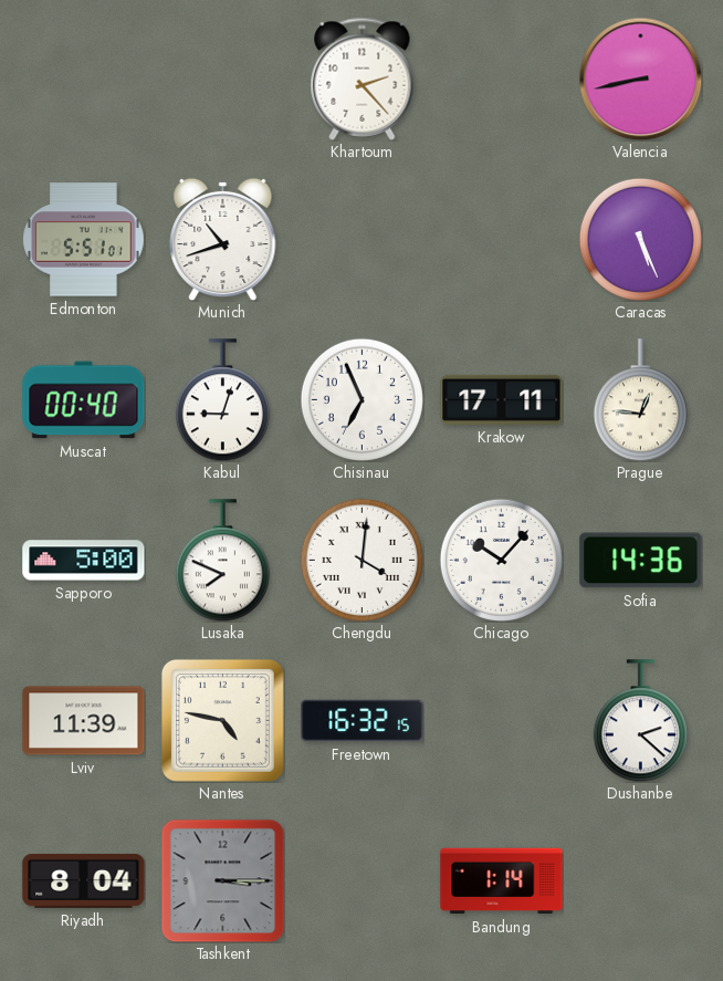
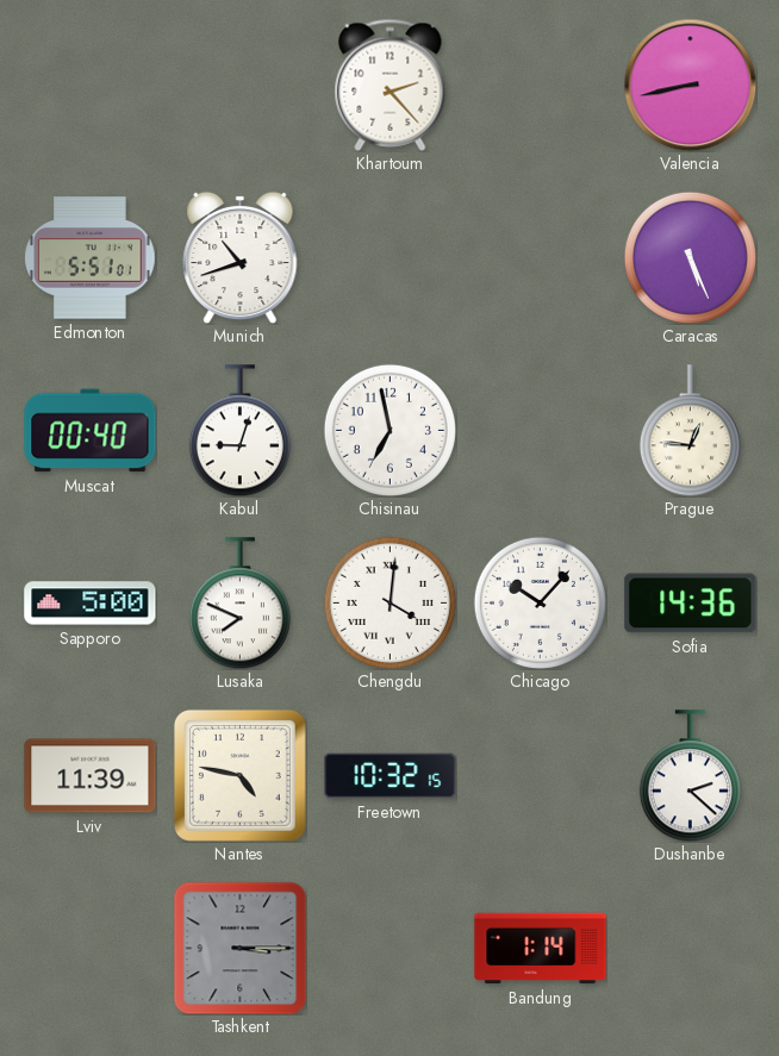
Chisinau: 6:56 -> 6:58
Krakow: 17:11 -> none
Freetown: 16:32 -> 10:32
Riyadh: 8:04 -> none
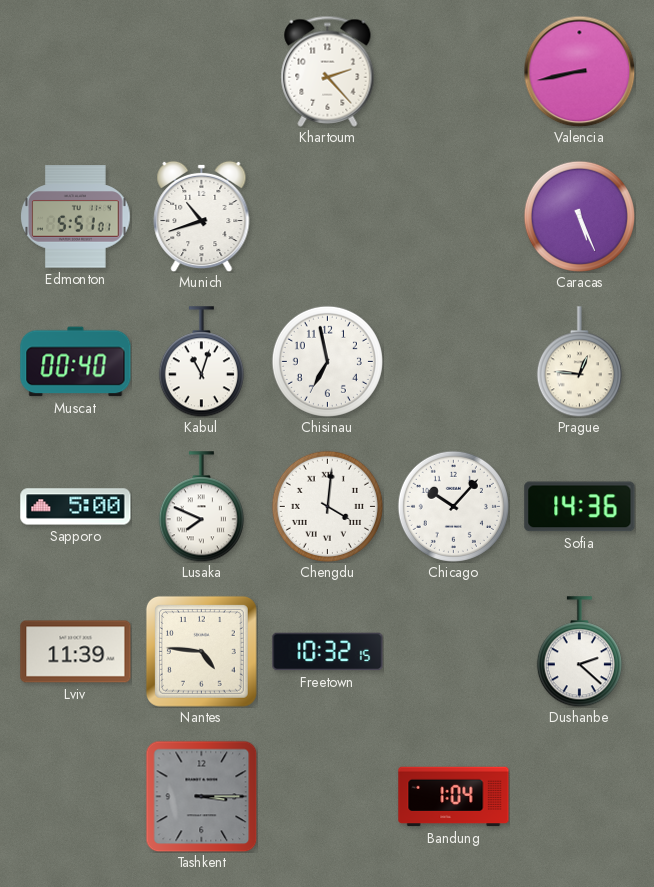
Kabul: 9:03 -> 11:03
Nantes: 4:47 -> 4:46
Bandung: 1:14 -> 1:04
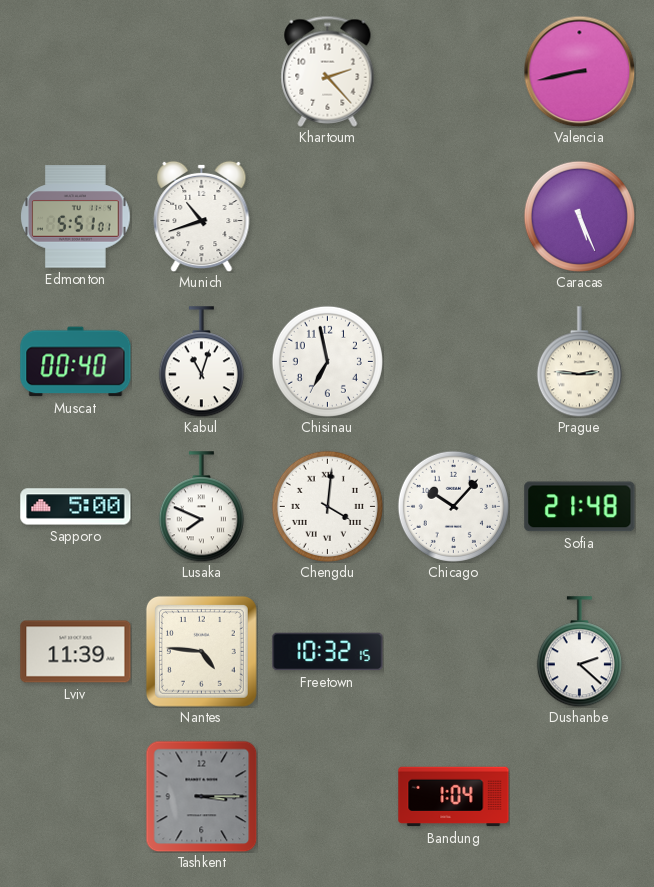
Prague: 12:46 -> 2:46
Sofia: 14:36 -> 21:48
